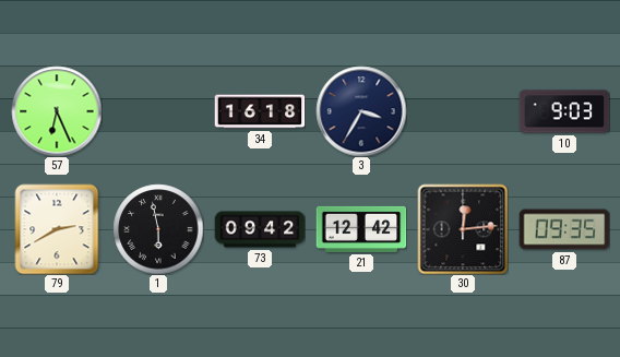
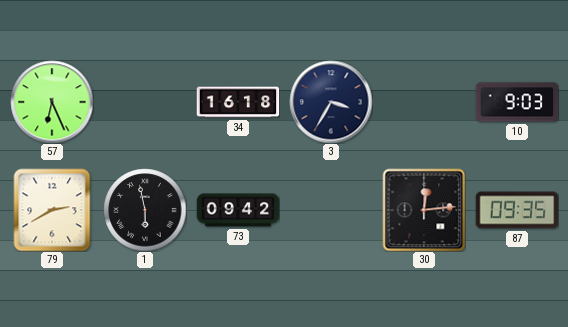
21: 12:42 -> none
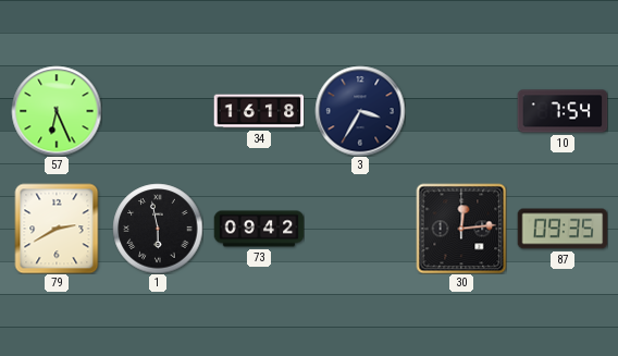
10: 9:03 -> 7:54
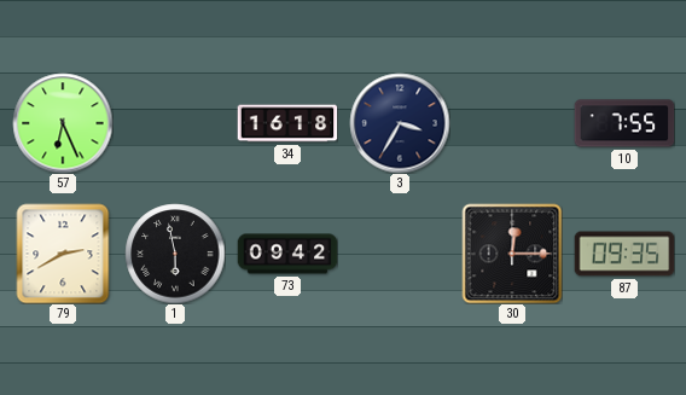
10: 7:54 -> 7:55
30: 12:14 -> 12:15
